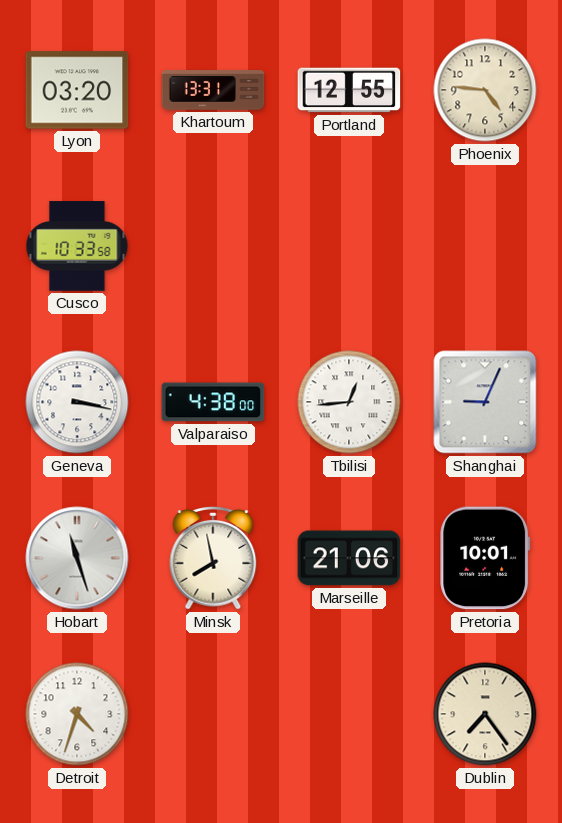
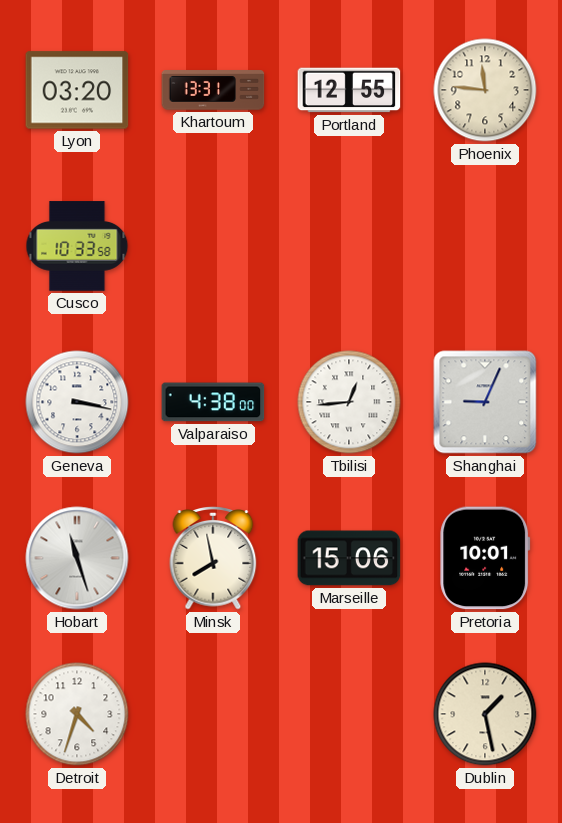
Phoenix: 4:46 -> 11:46
Marseille: 21:06 -> 15:06
Dublin: 7:24 -> 1:28
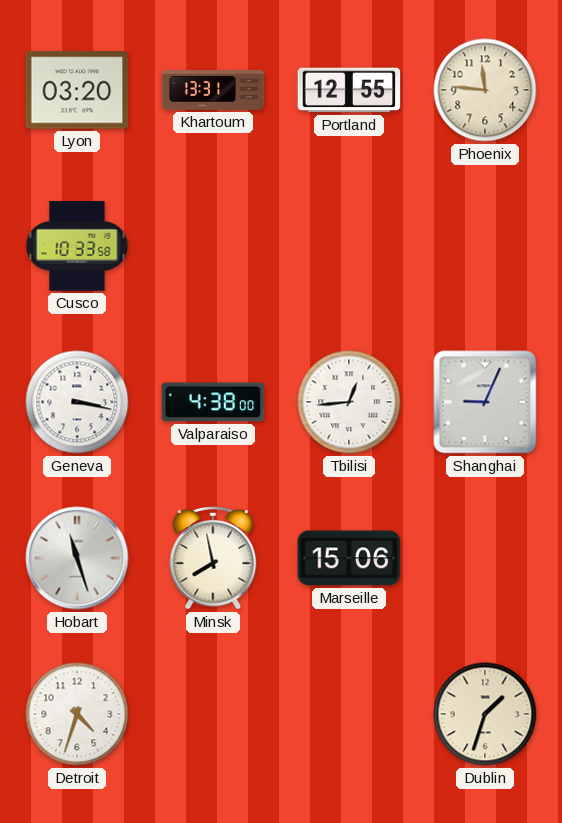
Pretoria: 10:01 -> none
Dublin: 1:28 -> 1:33
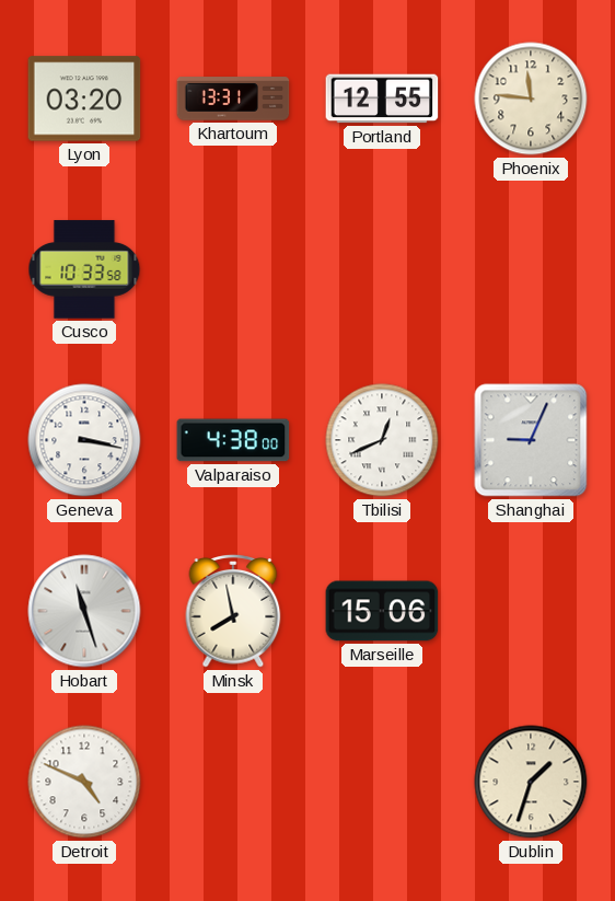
Tbilisi: 12:44 -> 12:41
Detroit: 4:33 -> 4:49
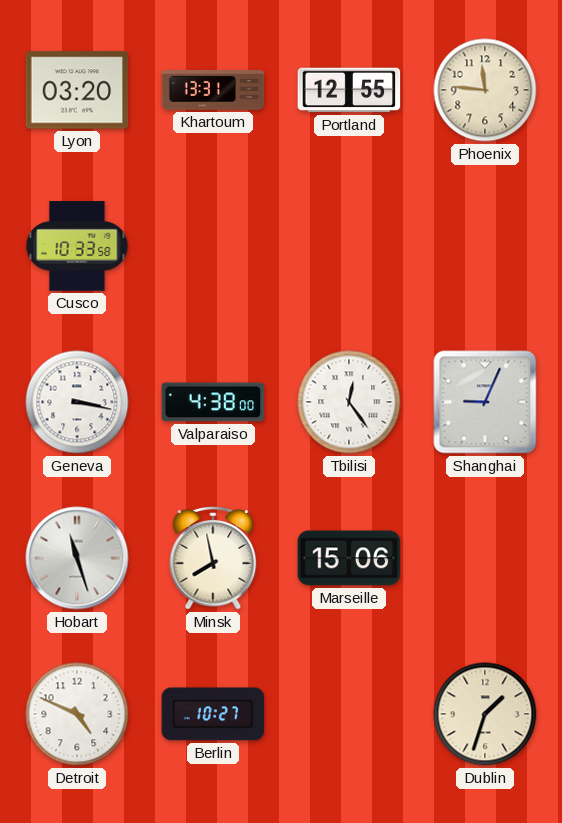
Tbilisi: 12:41 -> 12:24
Berlin: none -> 10:27
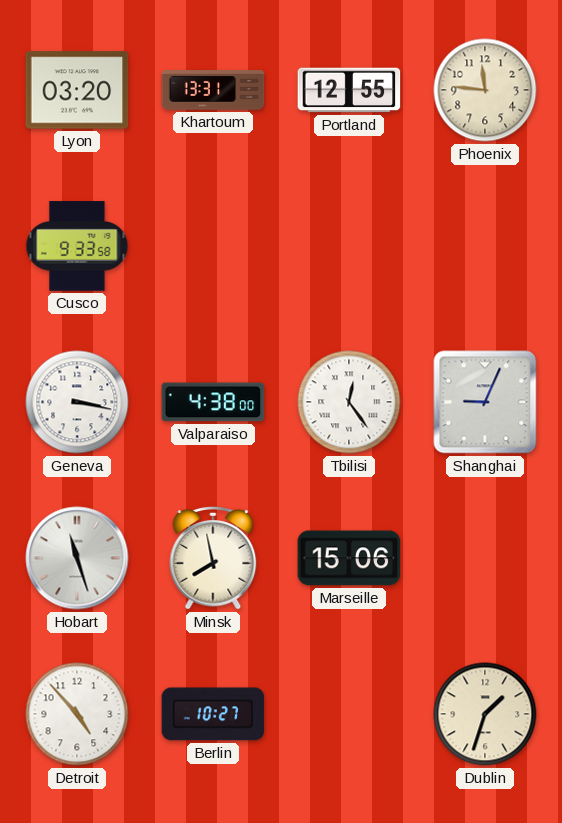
Cusco: 10:33 -> 9:33
Detroit: 4:49 -> 4:53
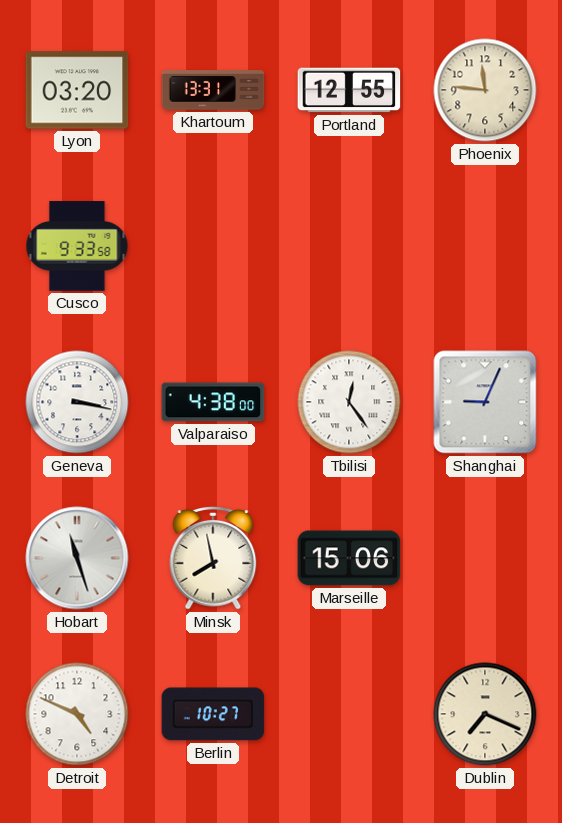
Detroit: 4:53 -> 4:49
Dublin: 1:33 -> 7:19
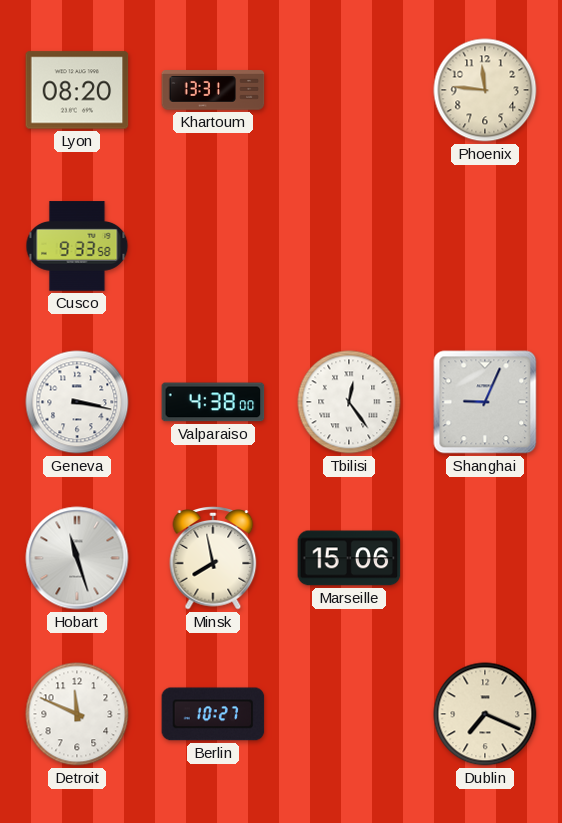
Lyon: 03:20 -> 08:20
Portland: 12:55 -> none
Detroit: 4:49 -> 11:49
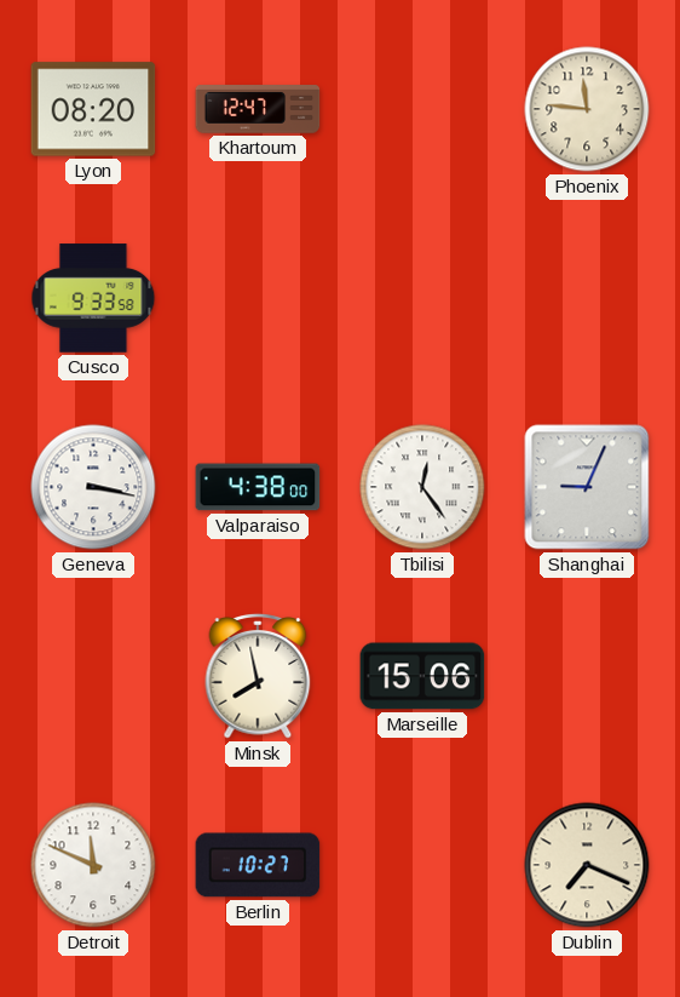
Khartoum: 13:31 -> 12:47
Hobart: 11:27 -> none
